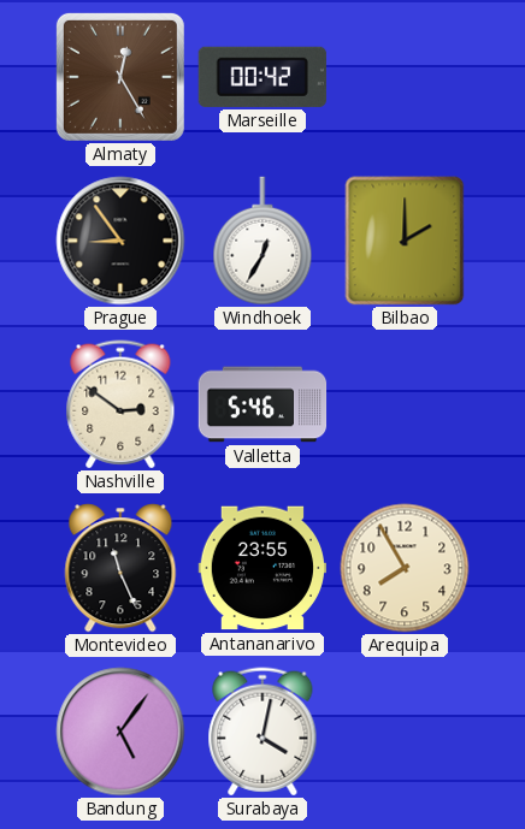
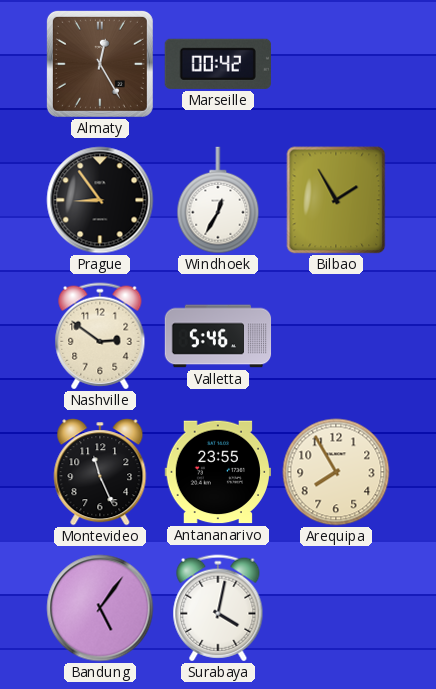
Bilbao: 2:00 -> 1:55
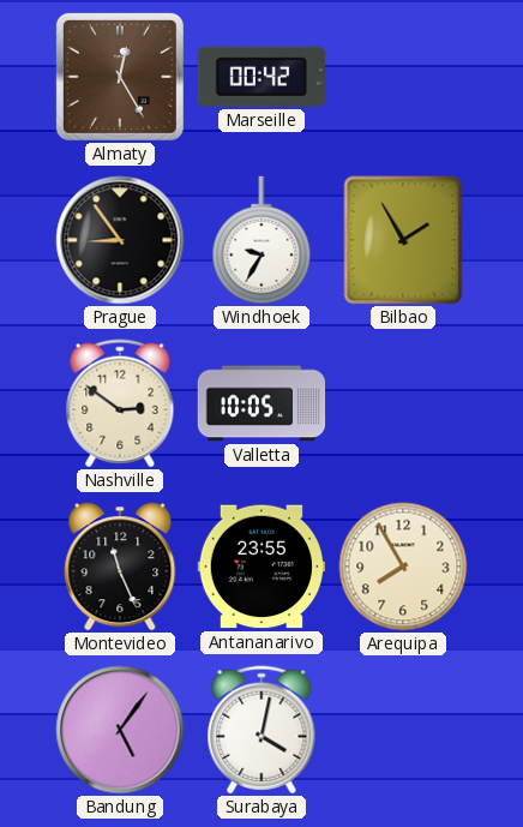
Windhoek: 12:35 -> 9:35
Valletta: 5:46 -> 10:05
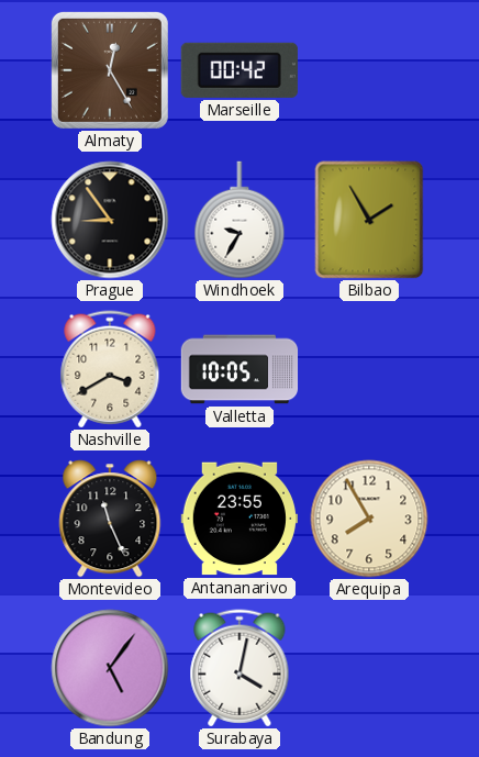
Nashville: 2:51 -> 3:40
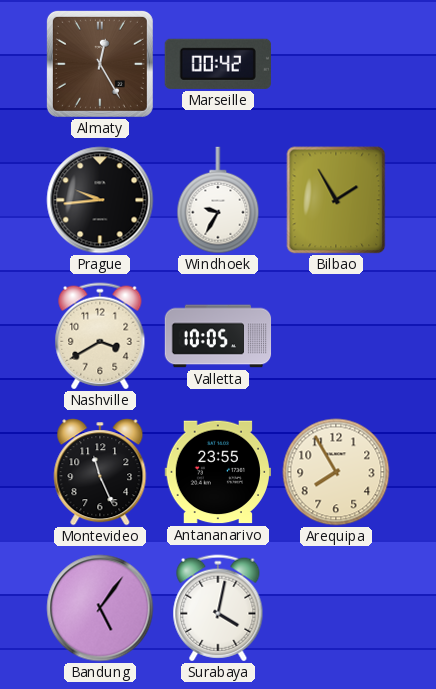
Prague: 8:54 -> 9:44
